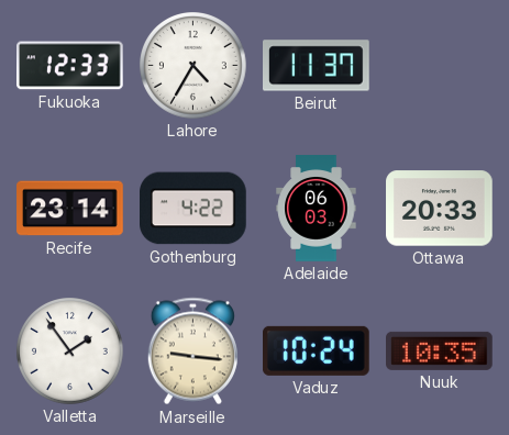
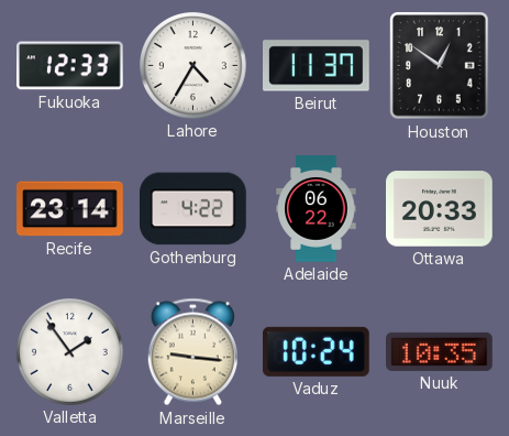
Houston: none -> 12:51
Adelaide: 06:03 -> 06:22
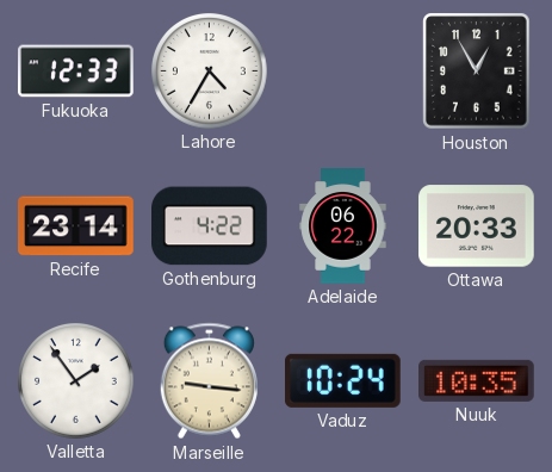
Beirut: 11:37 -> none
Houston: 12:51 -> 12:55
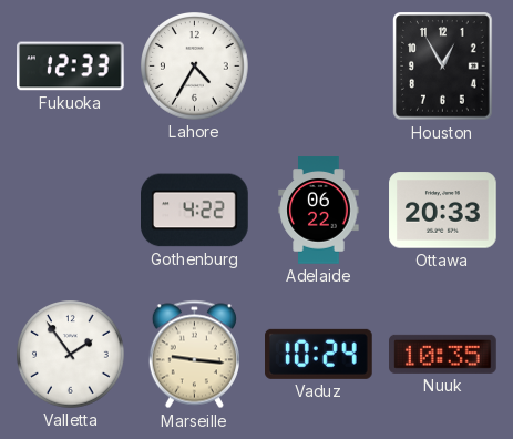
Recife: 23:14 -> none
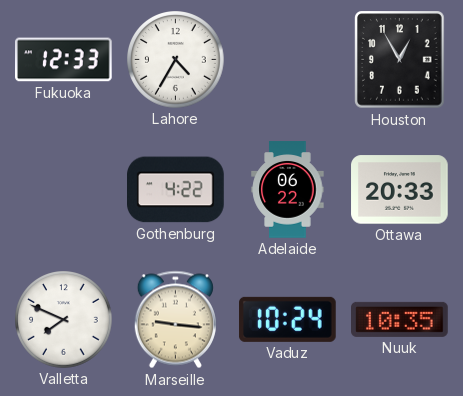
Valletta: 1:54 -> 7:49
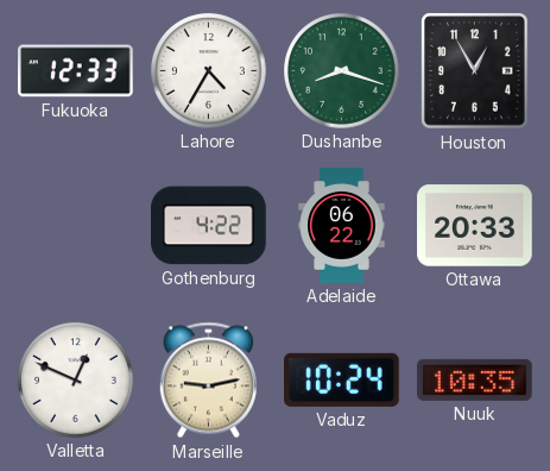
Dushanbe: none -> 8:18
Valletta: 7:49 -> 12:49
Marseille: 9:16 -> 9:13
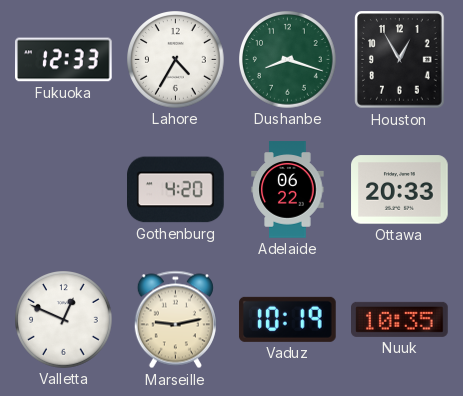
Gothenburg: 4:22 -> 4:20
Vaduz: 10:24 -> 10:19
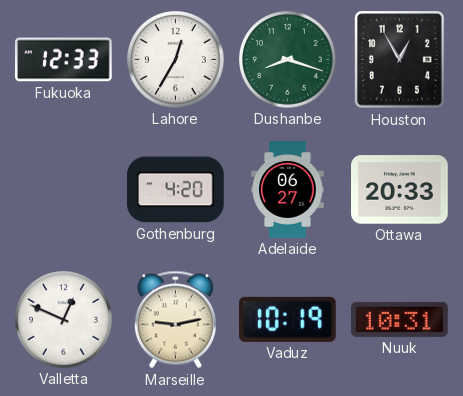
Lahore: 4:35 -> 12:35
Adelaide: 06:22 -> 06:27
Nuuk: 10:35 -> 10:31
